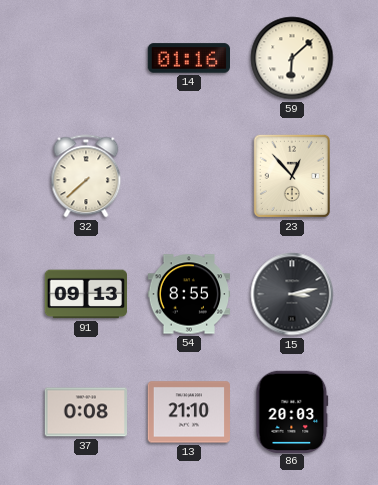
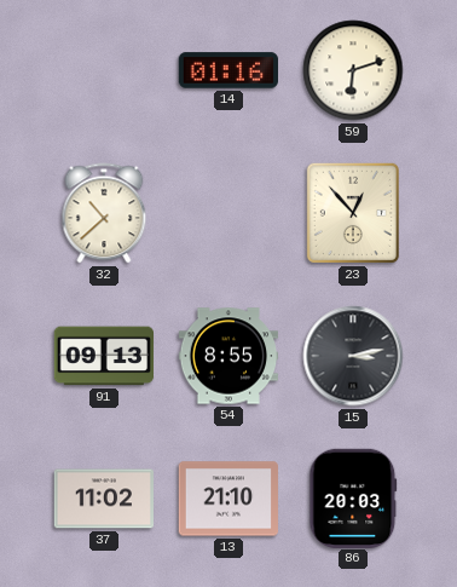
59: 6:08 -> 6:12
32: 7:38 -> 10:38
37: 0:08 -> 11:02
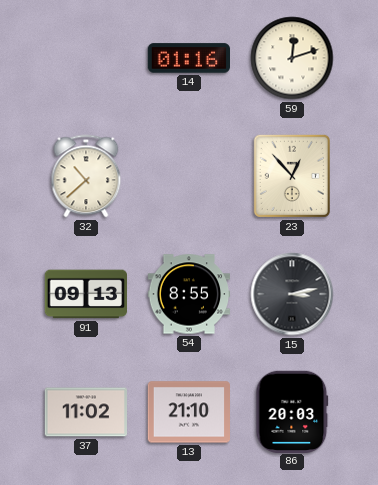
59: 6:12 -> 12:12
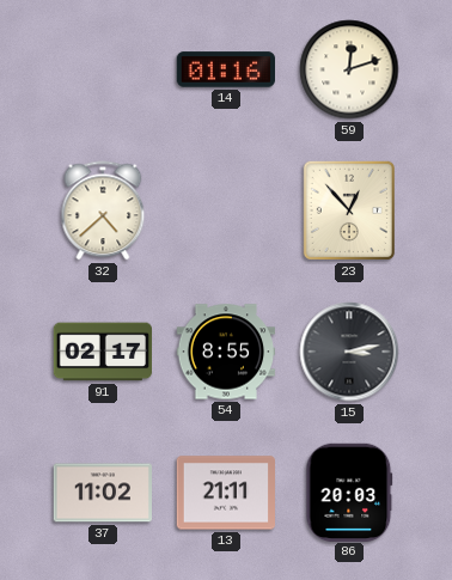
32: 10:38 -> 4:38
91: 09:13 -> 02:17
13: 21:10 -> 21:11
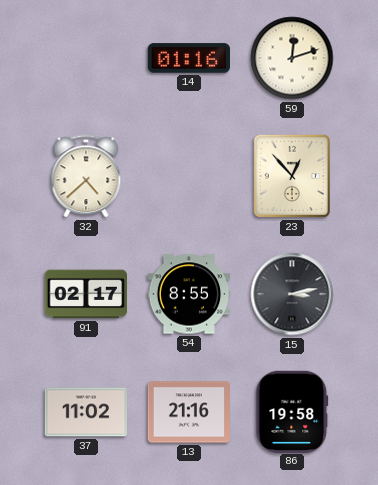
13: 21:11 -> 21:16
86: 20:03 -> 19:58
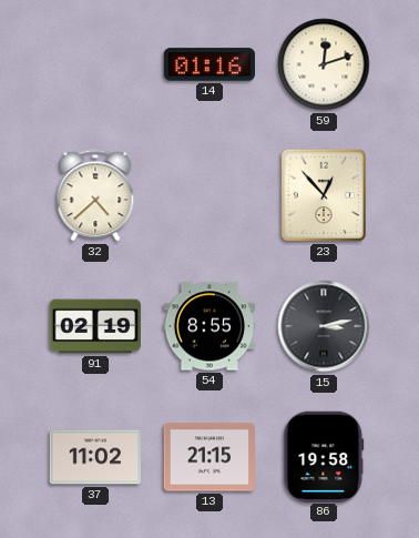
91: 02:17 -> 02:19
13: 21:16 -> 21:15
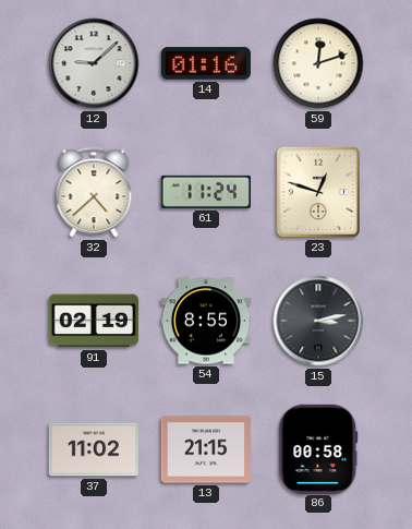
12: none -> 9:08
61: none -> 11:24
23: 12:53 -> 12:48
86: 19:58 -> 00:58
